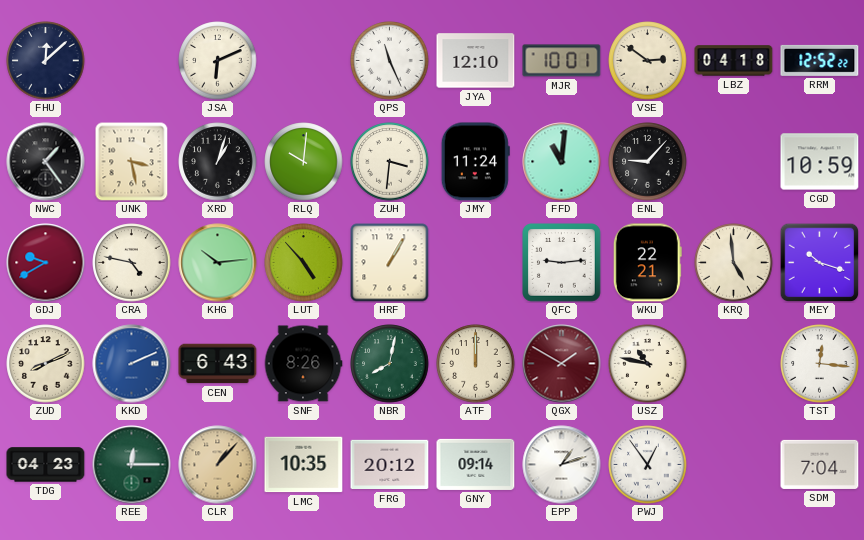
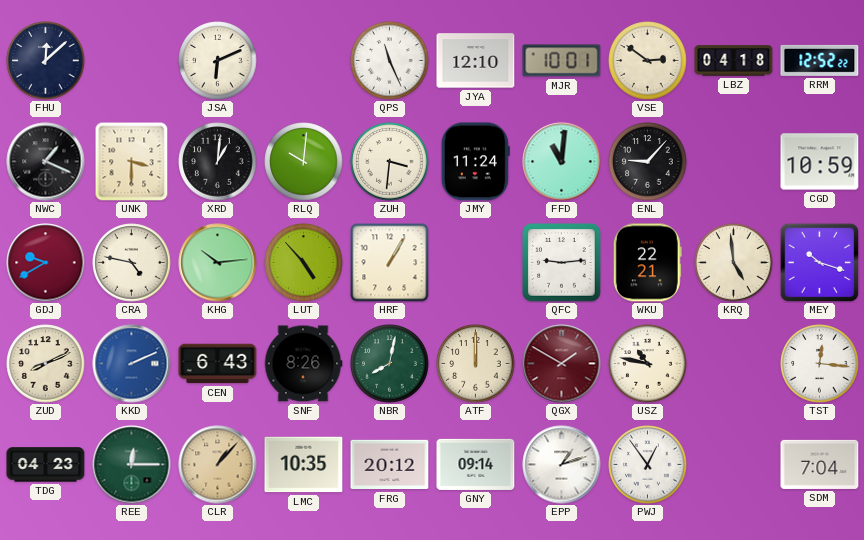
NWC: 1:24 -> 1:19
UNK: 3:28 -> 3:30
XRD: 1:03 -> 1:01
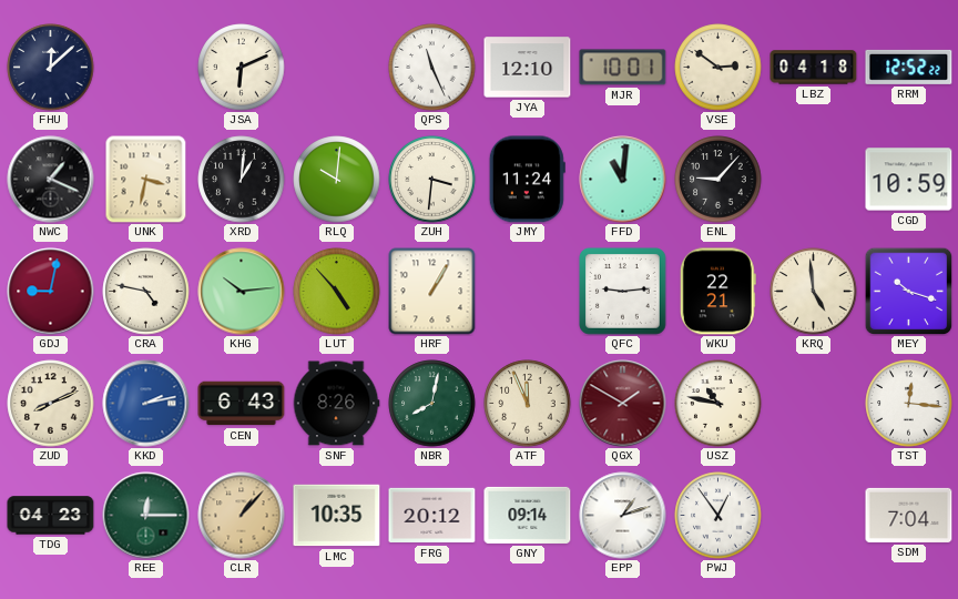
UNK: 3:30 -> 3:32
GDJ: 9:40 -> 9:02
KKD: 2:11 -> 2:13
ATF: 12:00 -> 11:56
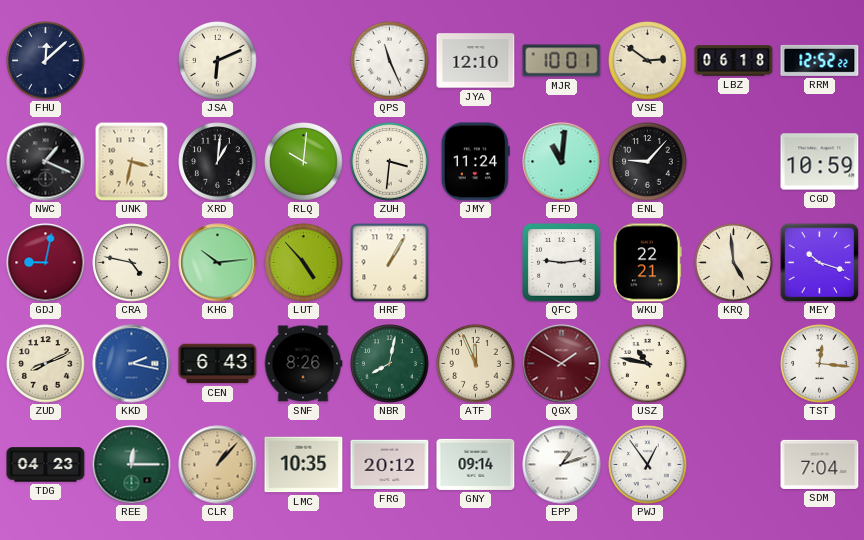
LBZ: 04:18 -> 06:18
KKD: 2:13 -> 2:17
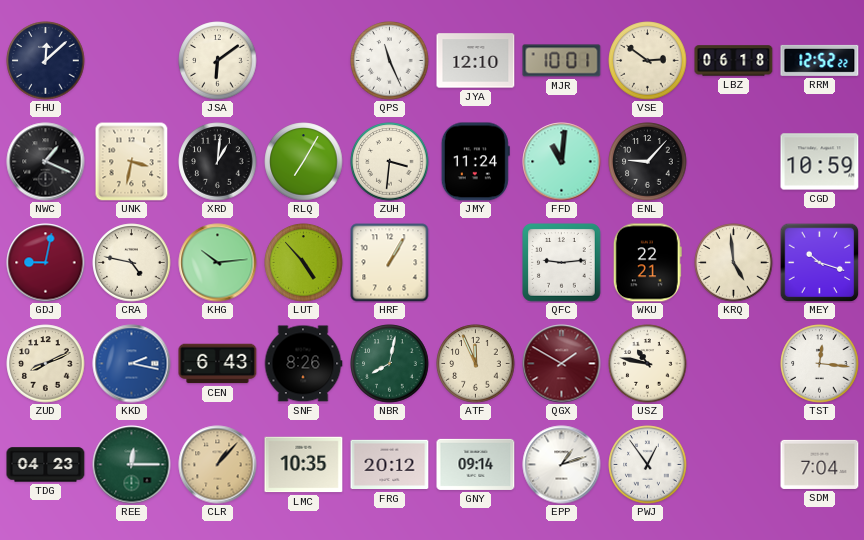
JSA: 6:11 -> 6:09
RLQ: 10:01 -> 7:05
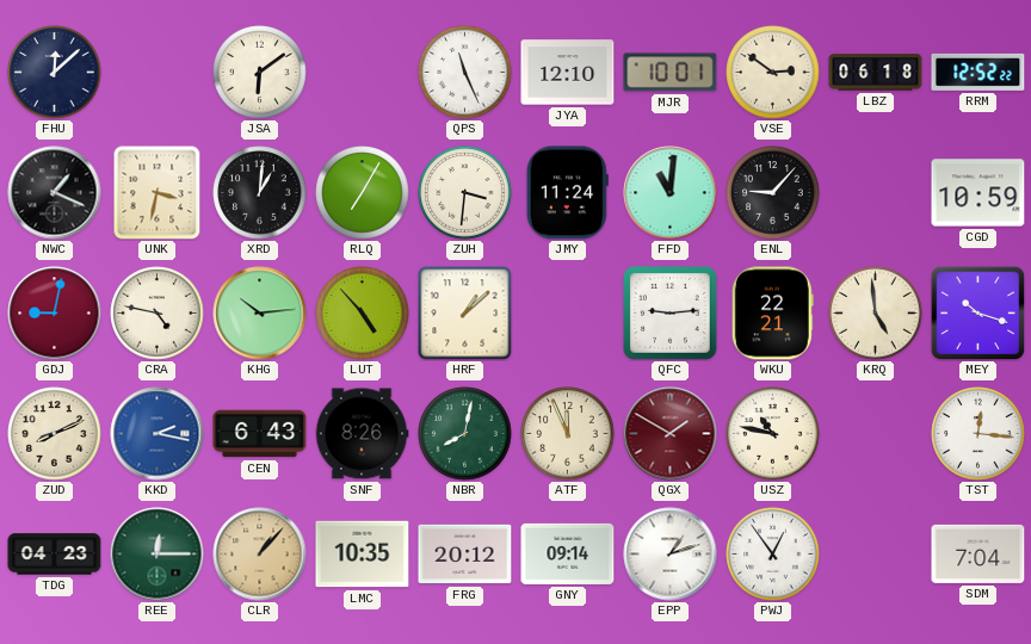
HRF: 1:05 -> 1:08
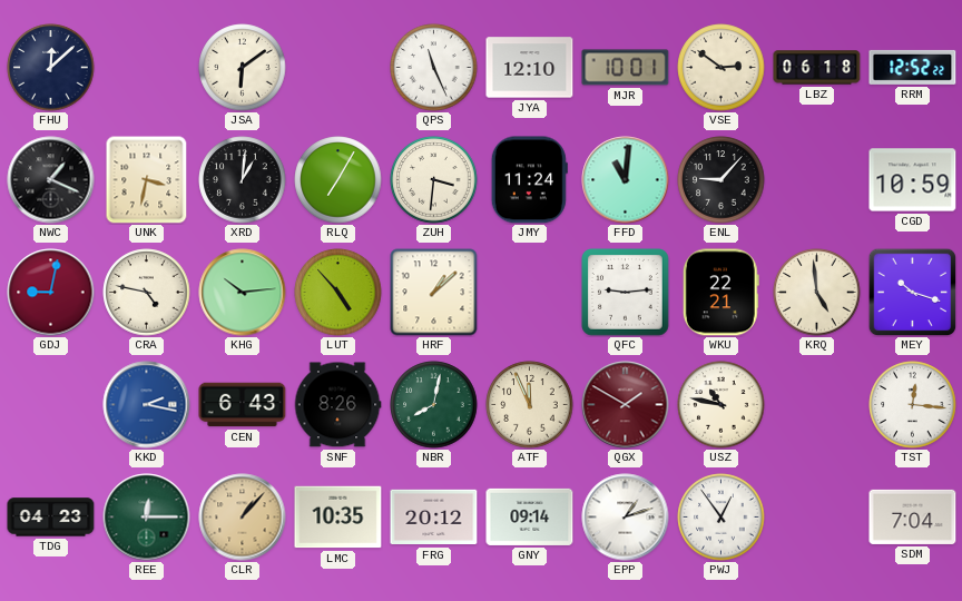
ZUD: 8:11 -> none
